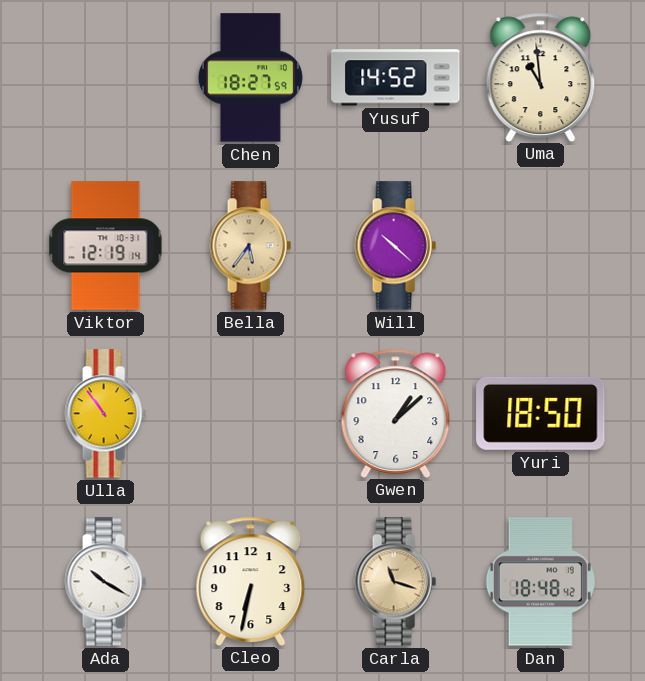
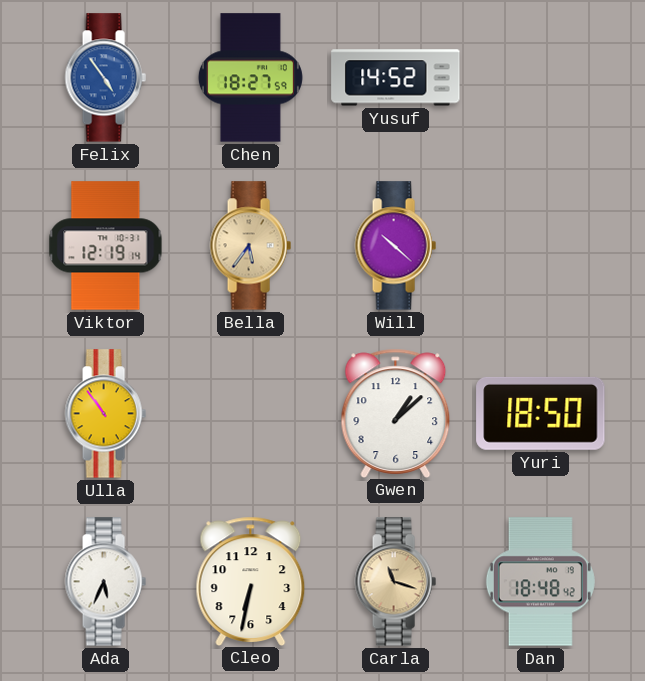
Felix: none -> 4:54
Uma: 10:59 -> none
Ada: 10:20 -> 5:34
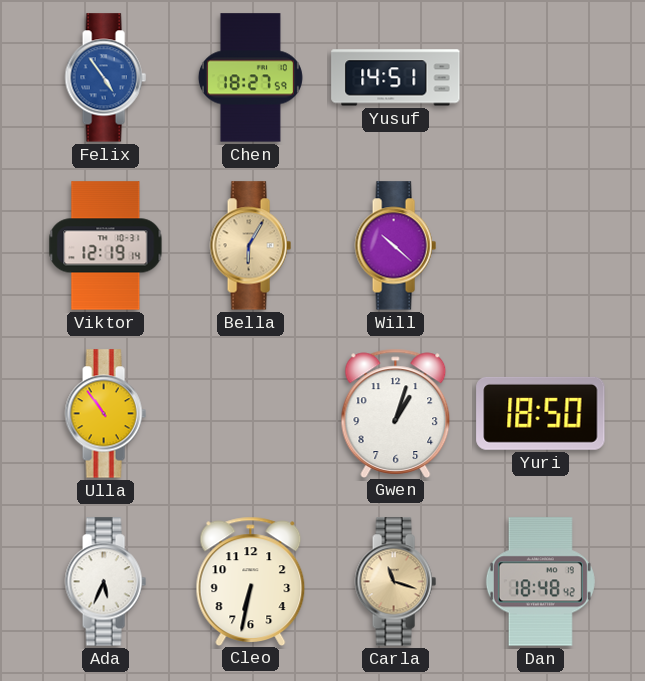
Yusuf: 14:52 -> 14:51
Bella: 5:36 -> 6:05
Gwen: 1:08 -> 1:03
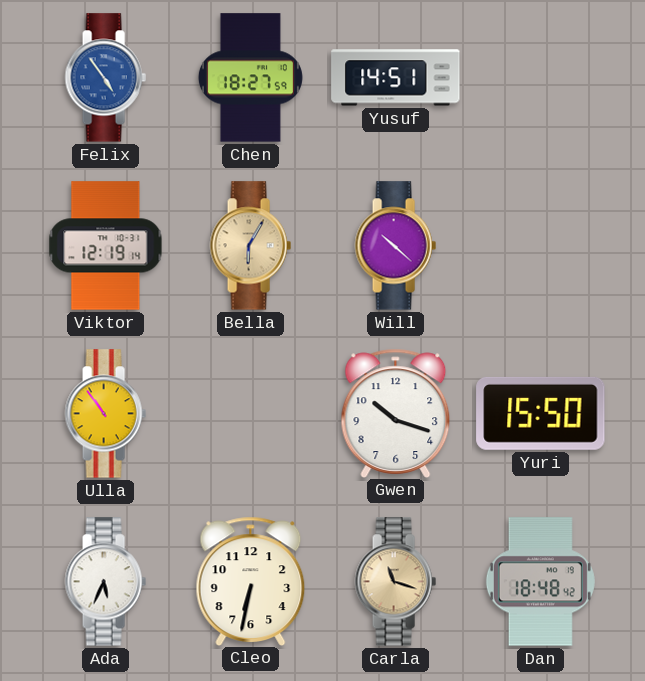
Gwen: 1:03 -> 10:18
Yuri: 18:50 -> 15:50
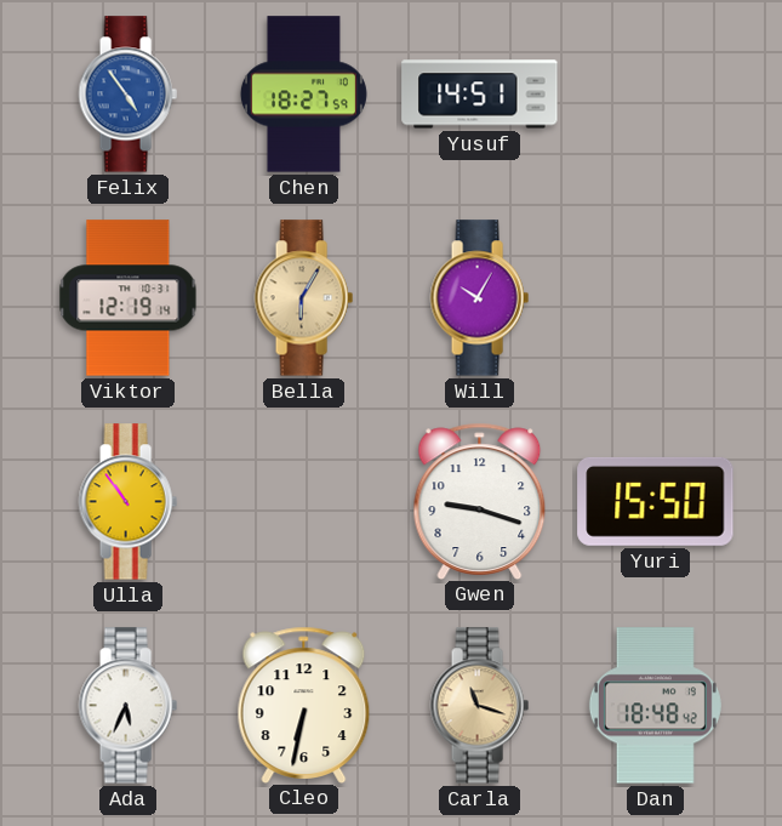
Will: 10:22 -> 10:05
Gwen: 10:18 -> 9:18
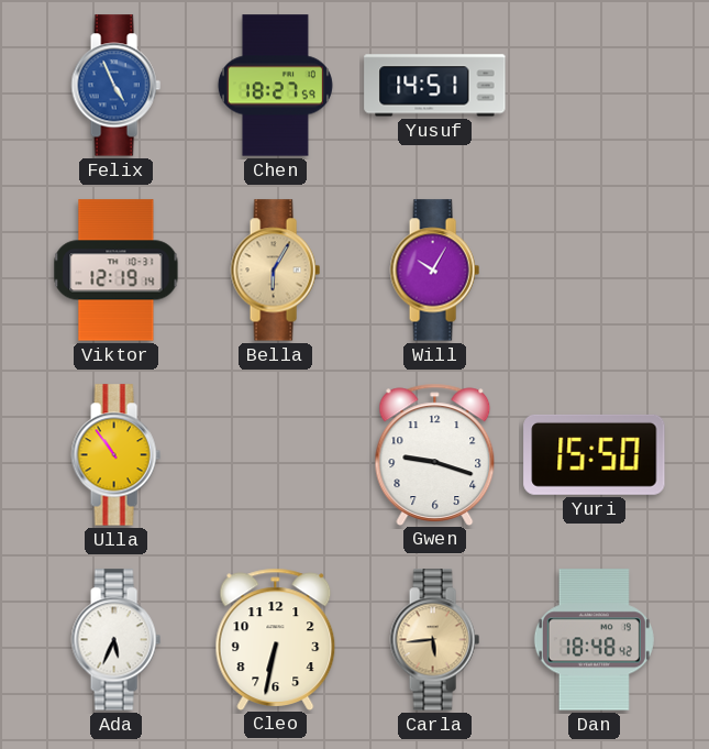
Felix: 4:54 -> 4:56
Carla: 11:18 -> 5:44
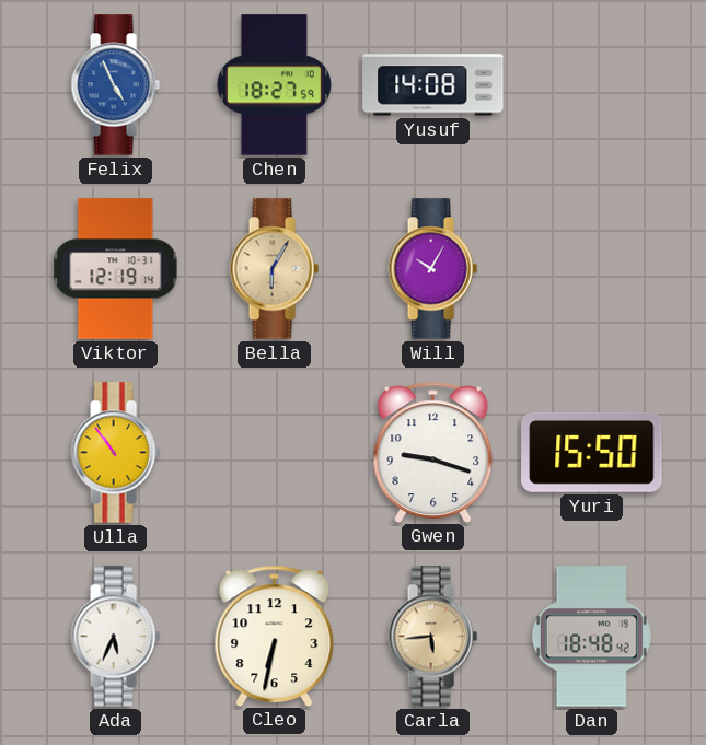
Yusuf: 14:51 -> 14:08
